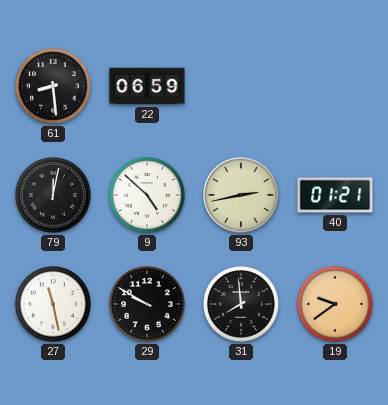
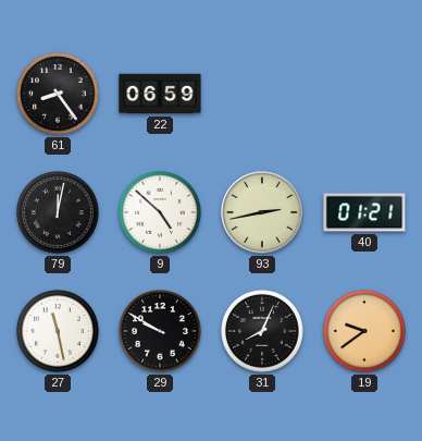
61: 8:29 -> 8:24
31: 7:59 -> 8:04
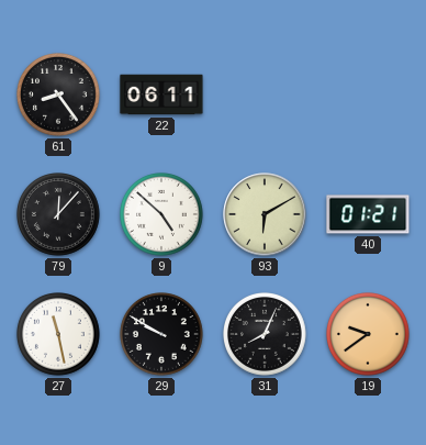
22: 06:59 -> 06:11
79: 12:02 -> 12:07
93: 2:43 -> 6:10
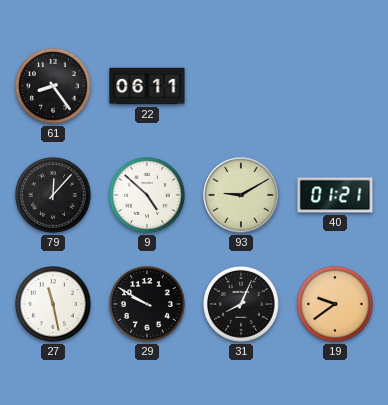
93: 6:10 -> 9:10
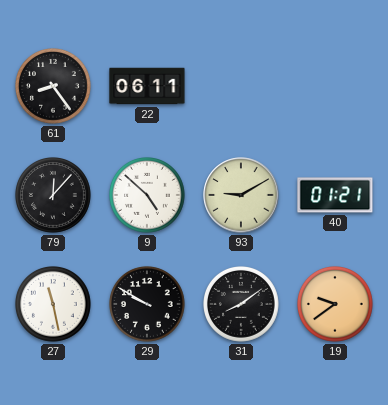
31: 8:04 -> 8:09
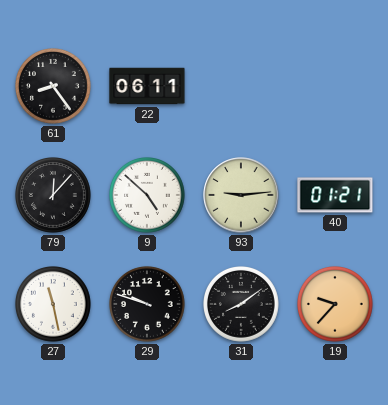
93: 9:10 -> 9:14
29: 9:50 -> 9:48
19: 9:39 -> 9:37
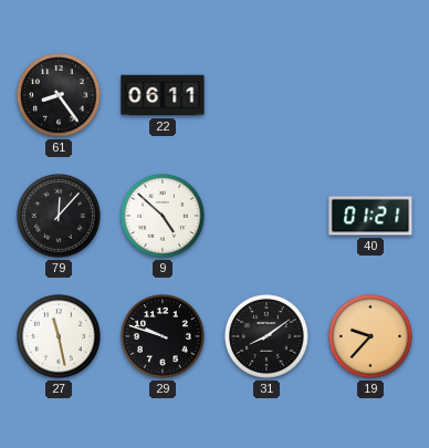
93: 9:14 -> none
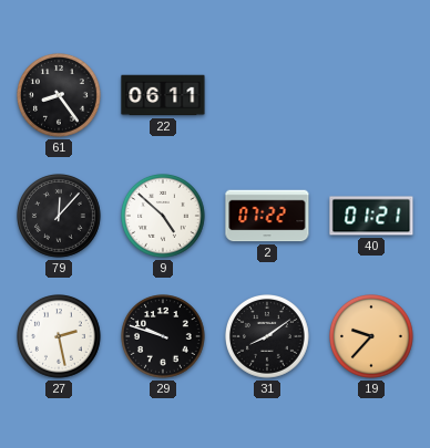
2: none -> 07:22
27: 11:28 -> 2:28
